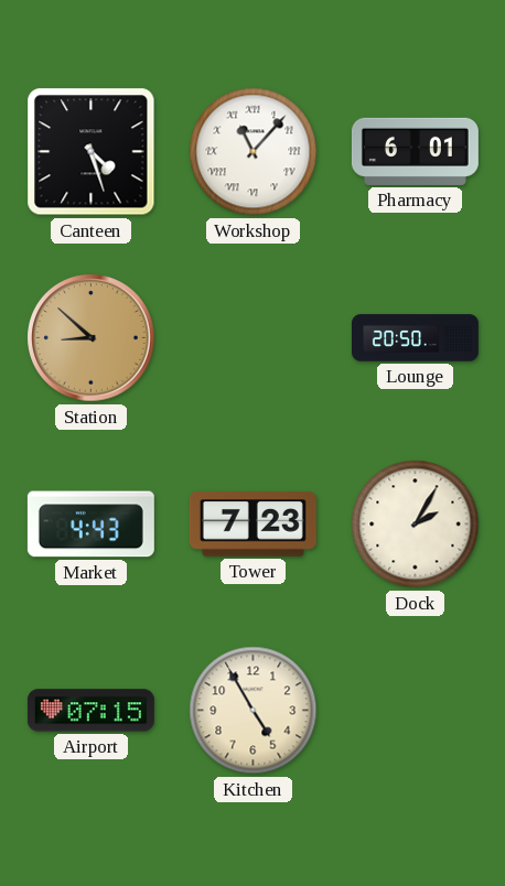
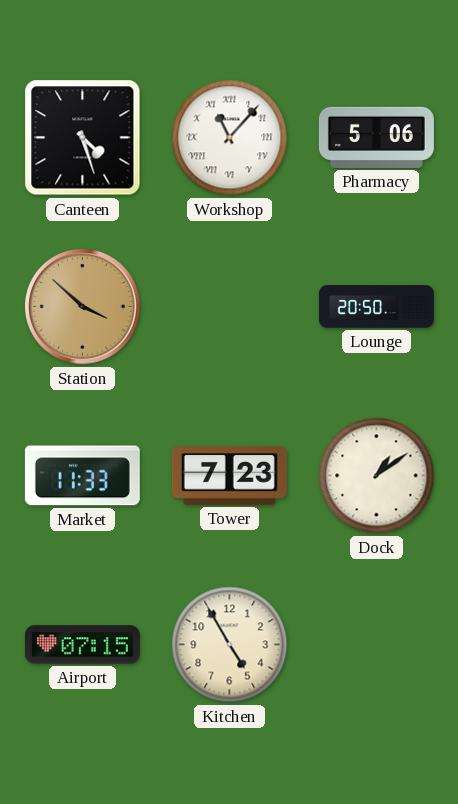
Pharmacy: 6:01 -> 5:06
Station: 8:52 -> 3:52
Market: 4:43 -> 11:33
Dock: 2:05 -> 1:09
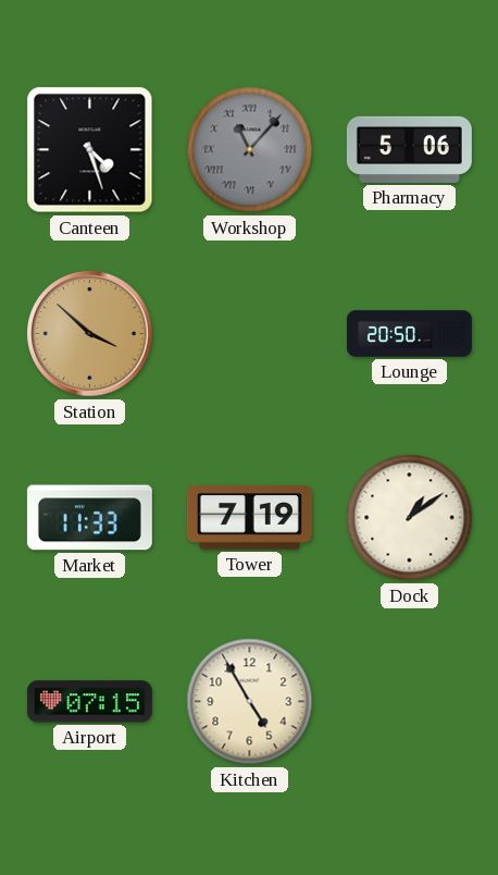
Workshop dial: white -> grey
Tower: 7:23 -> 7:19
